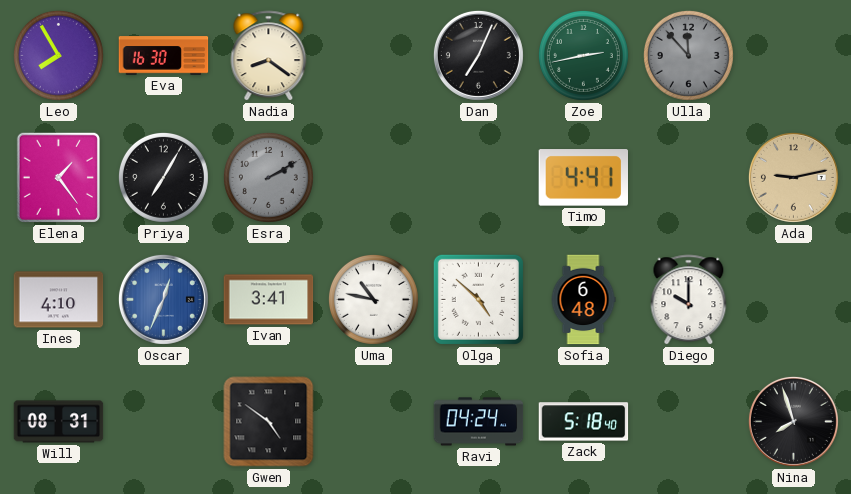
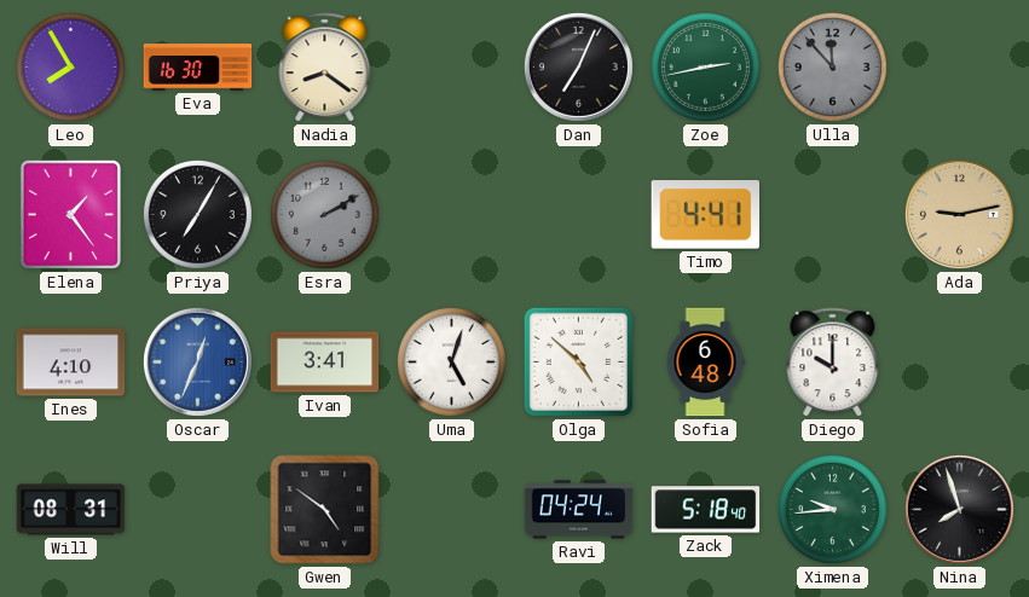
Uma: 10:47 -> 5:03
Ximena: none -> 9:44
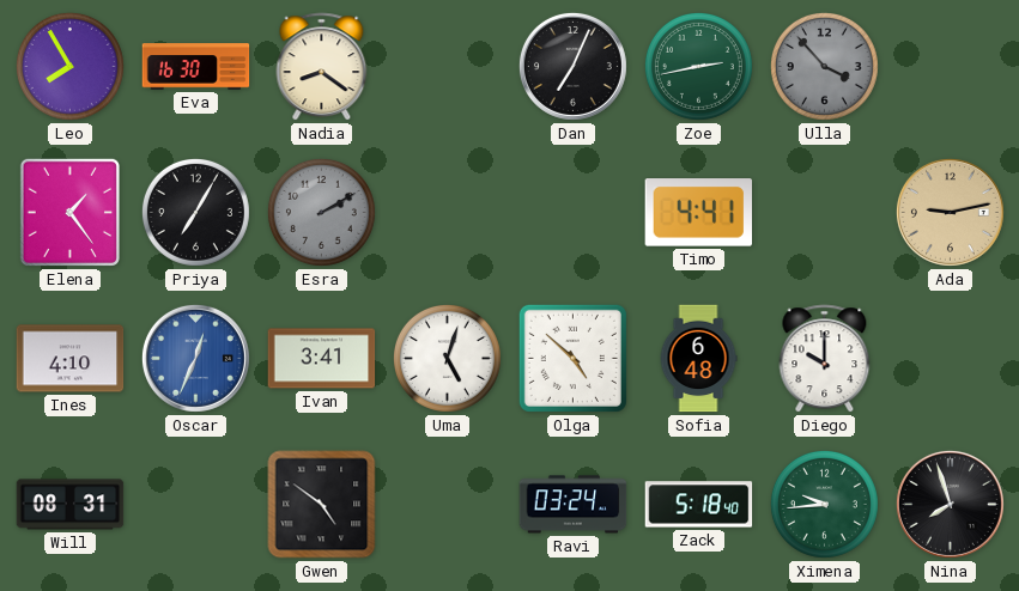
Ulla: 11:53 -> 3:53
Ravi: 04:24 -> 03:24
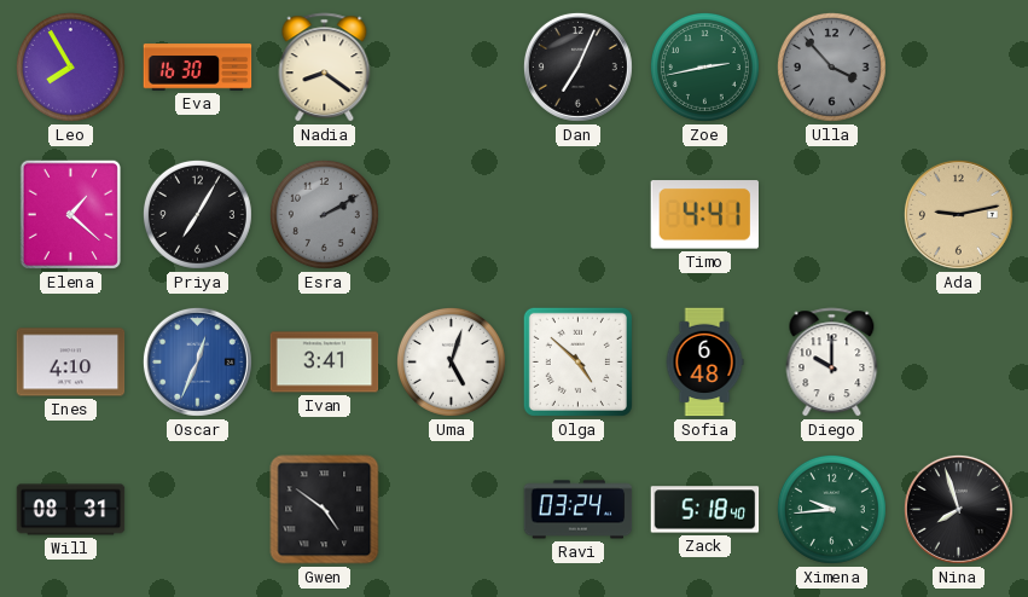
Elena: 1:24 -> 1:22
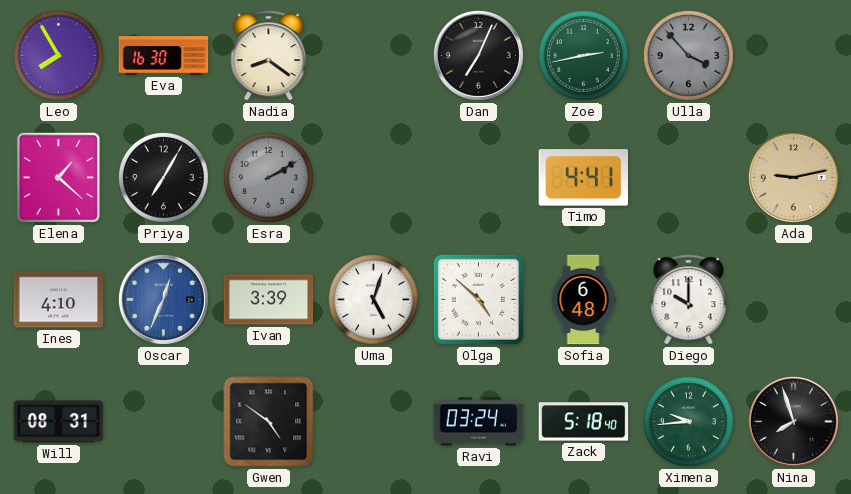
Ivan: 3:41 -> 3:39
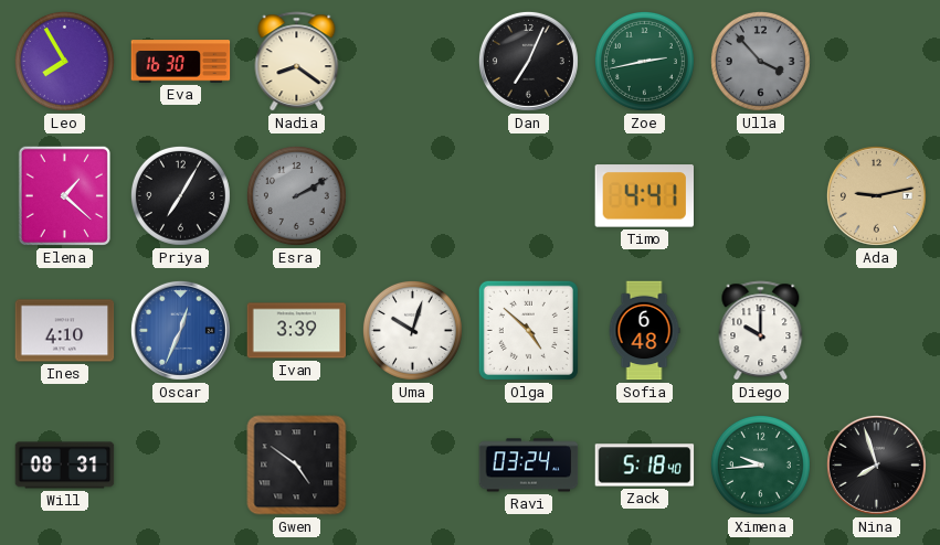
Uma: 5:03 -> 10:03
